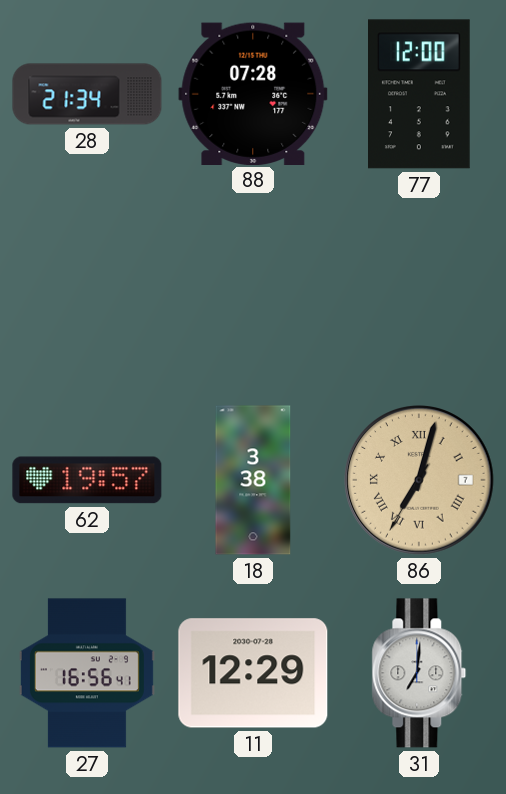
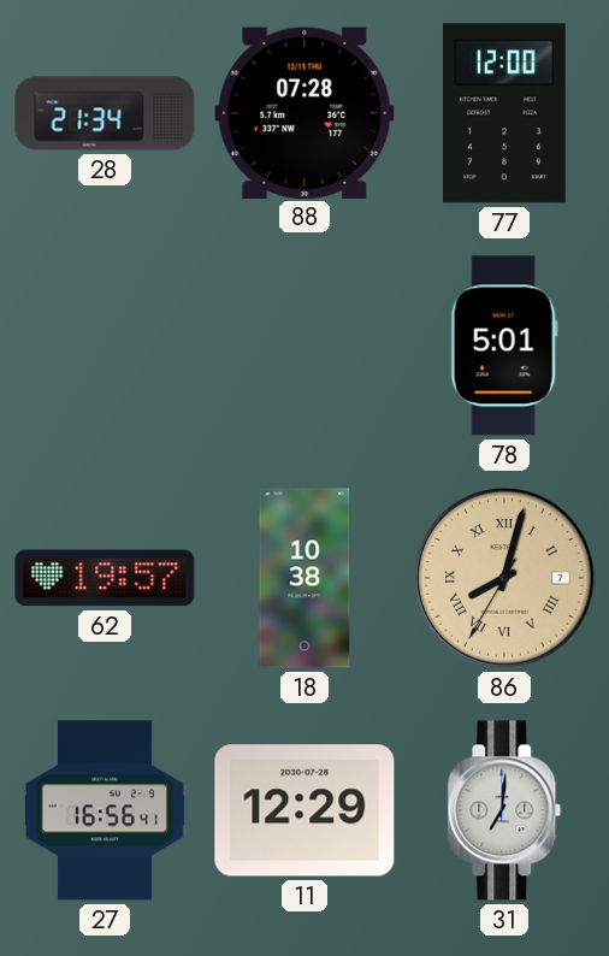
78: none -> 5:01
18: 3:38 -> 10:38
86: 7:02 -> 8:02
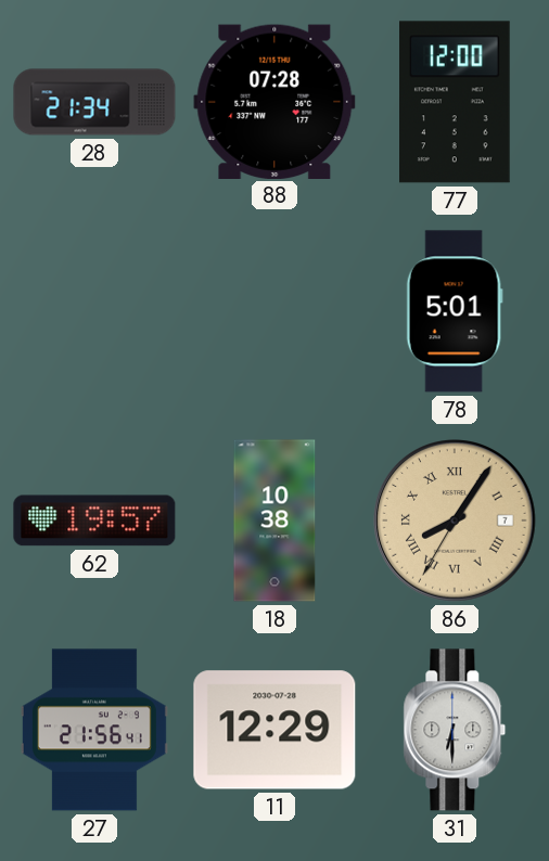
86: 8:02 -> 8:05
27: 16:56 -> 21:56
31: 7:01 -> 6:30
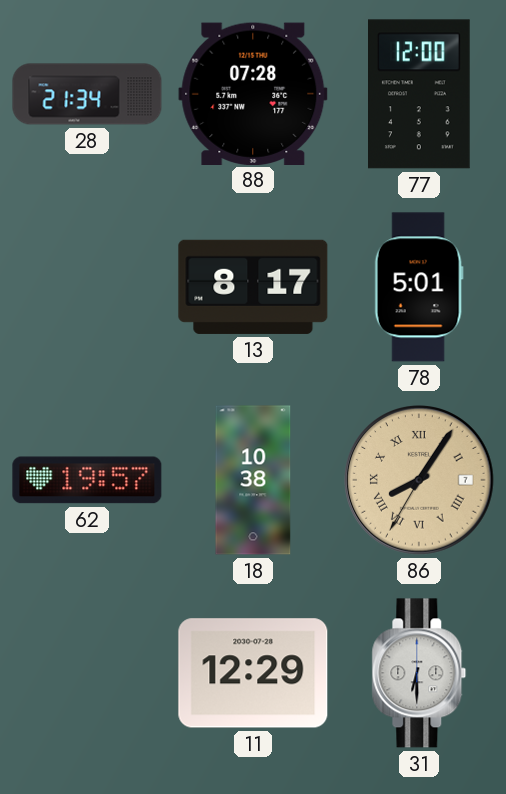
13: none -> 8:17
27: 21:56 -> none
